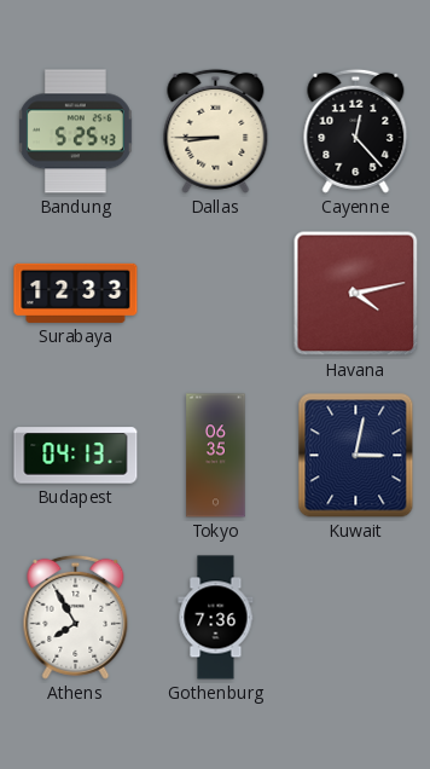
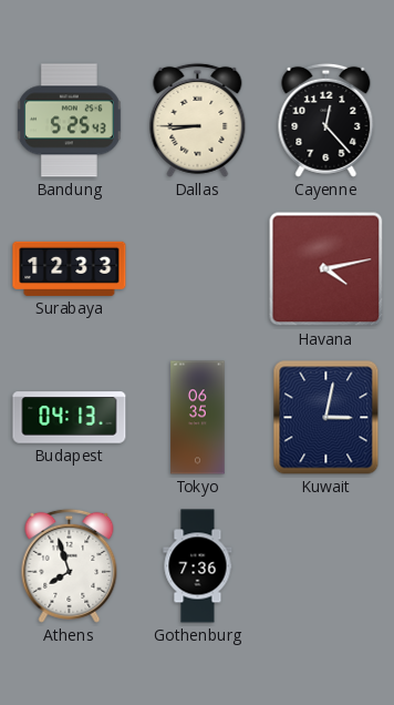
Athens: 7:55 -> 7:57
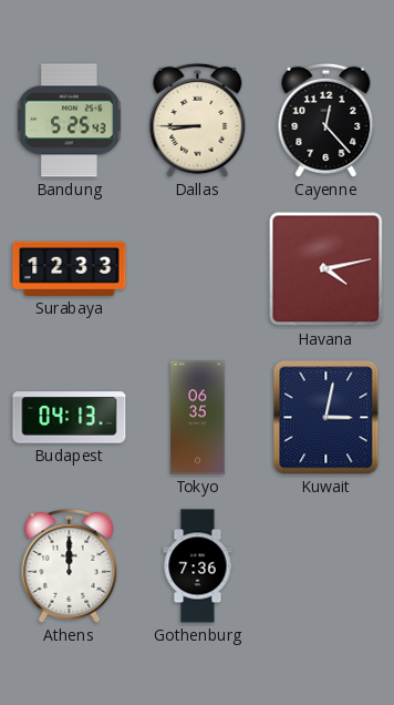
Athens: 7:57 -> 12:00
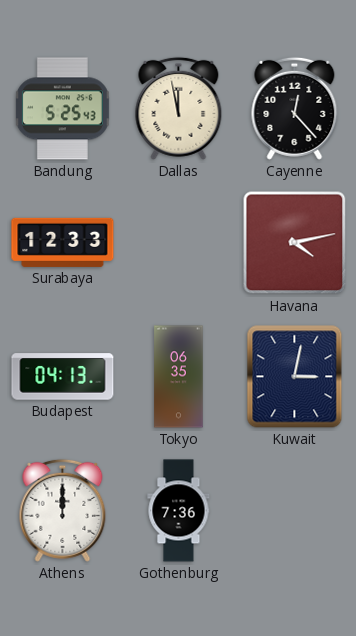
Dallas: 8:45 -> 11:58
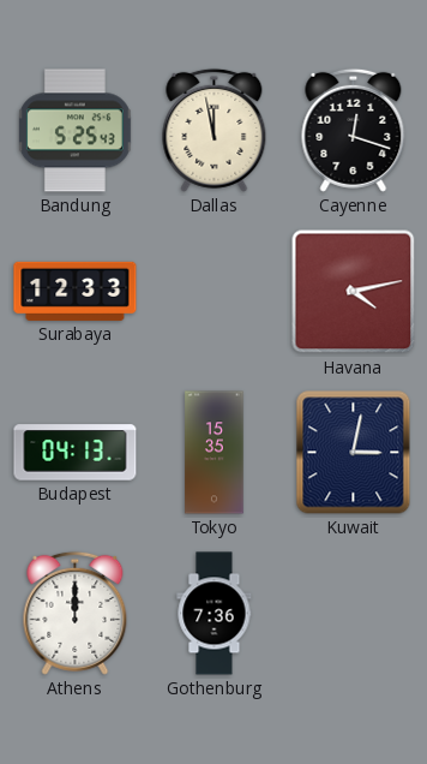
Cayenne: 12:23 -> 12:18
Tokyo: 06:35 -> 15:35
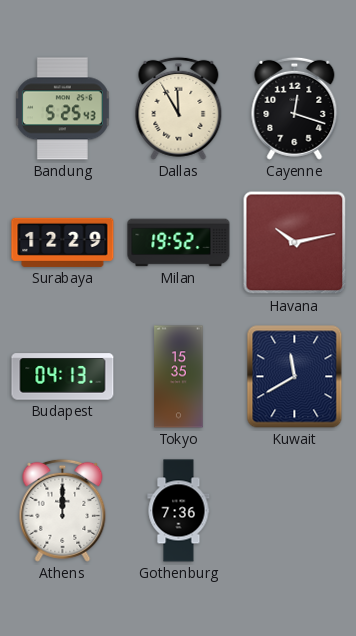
Dallas: 11:58 -> 11:55
Surabaya: 12:33 -> 12:29
Milan: none -> 19:52
Havana: 4:13 -> 10:13
Kuwait: 3:02 -> 11:40
